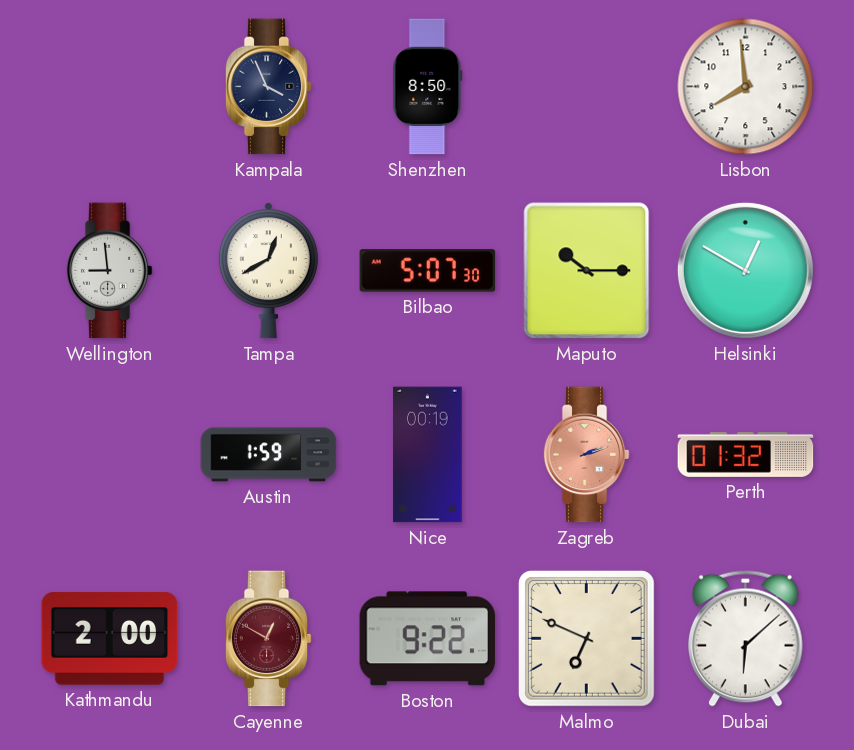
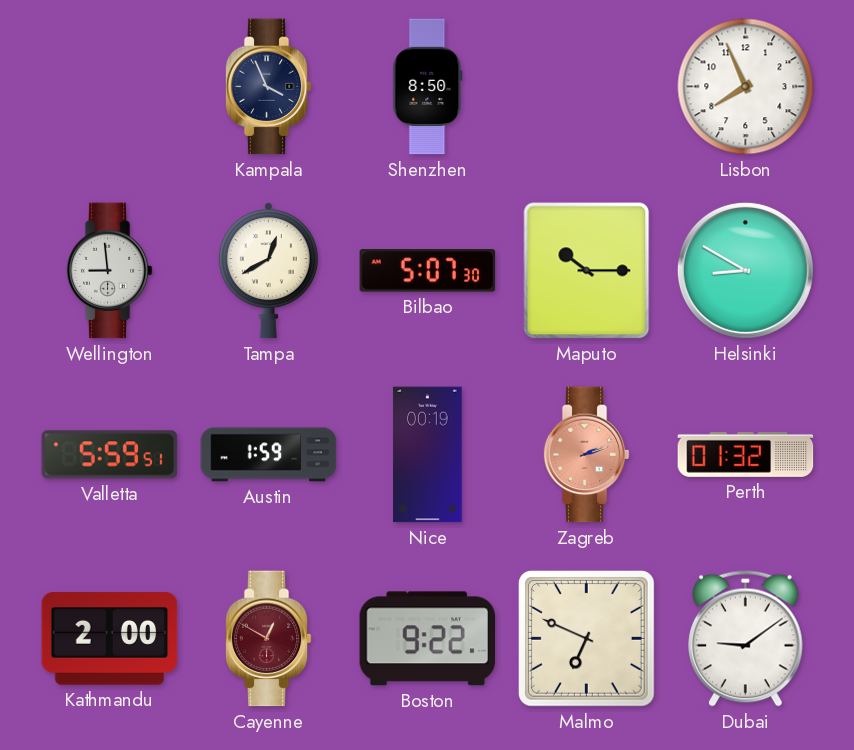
Lisbon: 7:59 -> 7:56
Helsinki: 12:50 -> 8:50
Valletta: none -> 5:59
Dubai: 6:08 -> 9:09
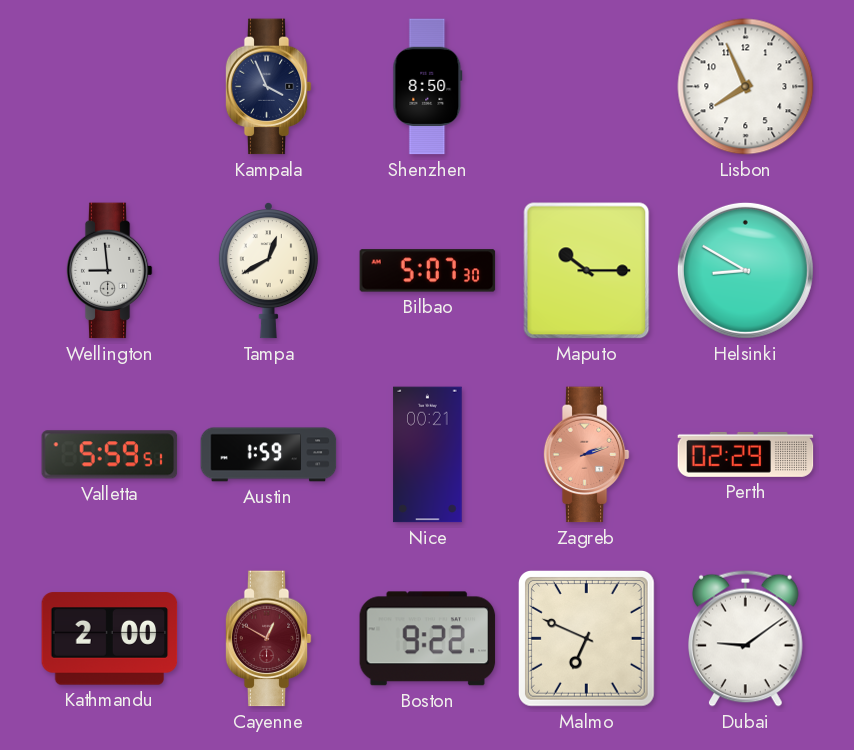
Nice: 00:19 -> 00:21
Perth: 01:32 -> 02:29
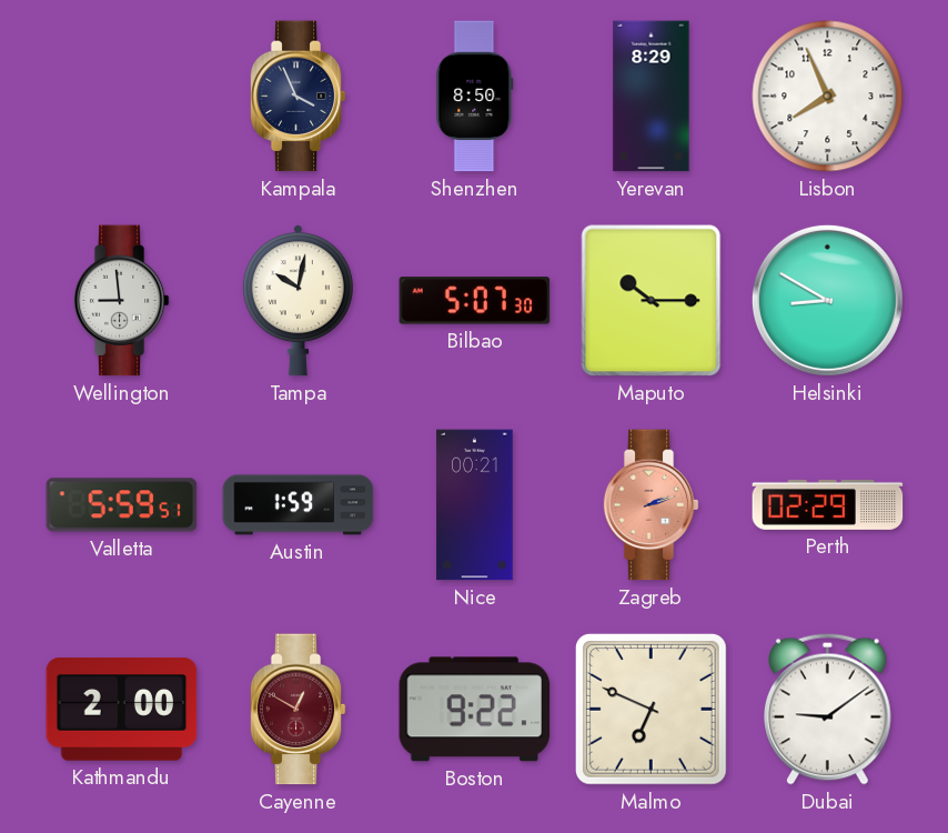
Yerevan: none -> 8:29
Tampa: 12:40 -> 10:02
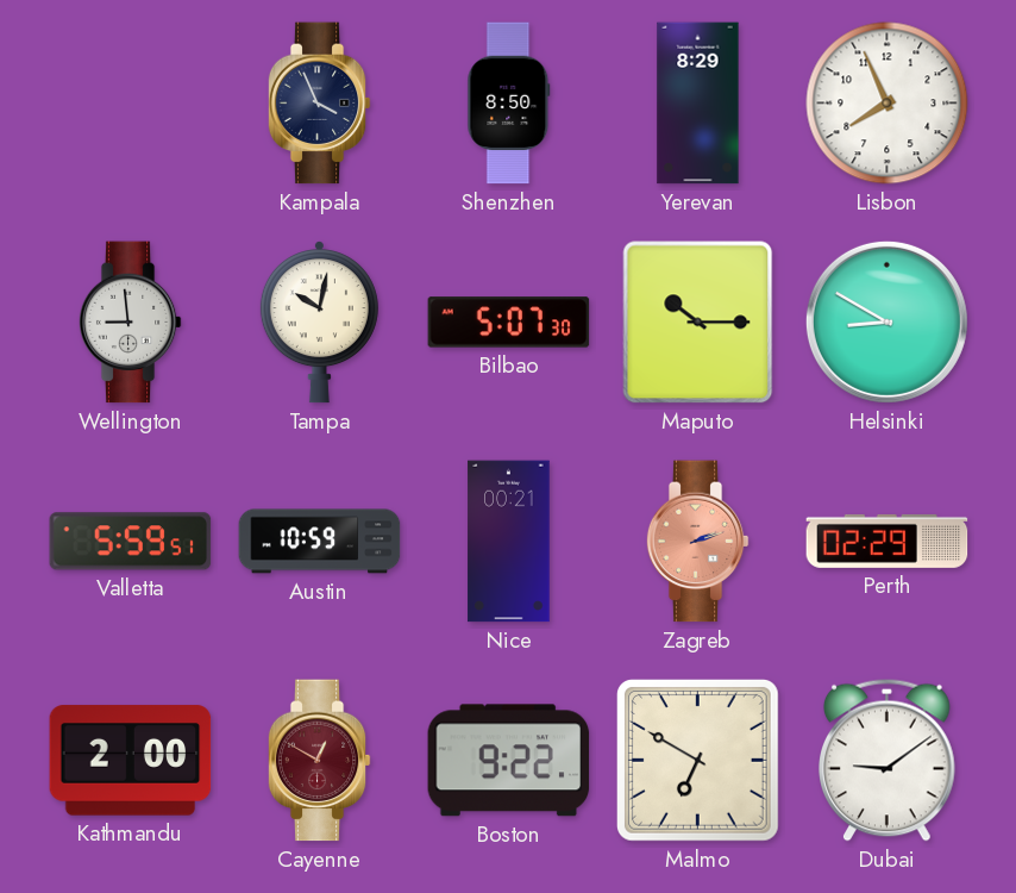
Austin: 1:59 -> 10:59
Malmo: 6:49 -> 6:50
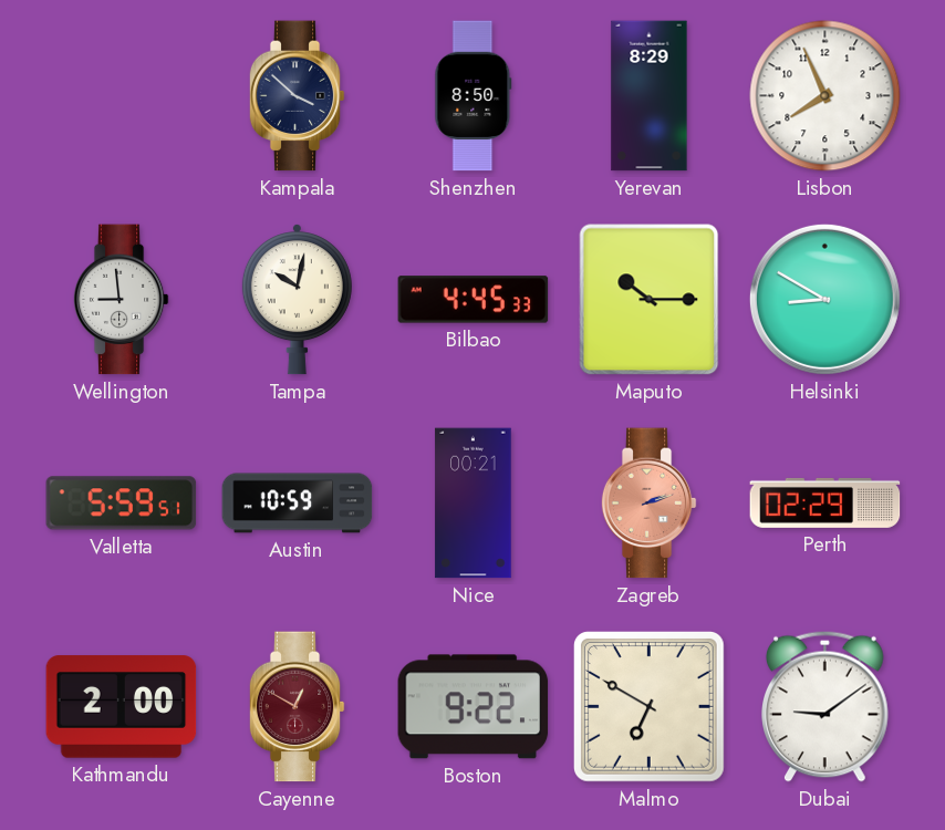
Kampala: 3:56 -> 3:52
Bilbao: 5:07 -> 4:45
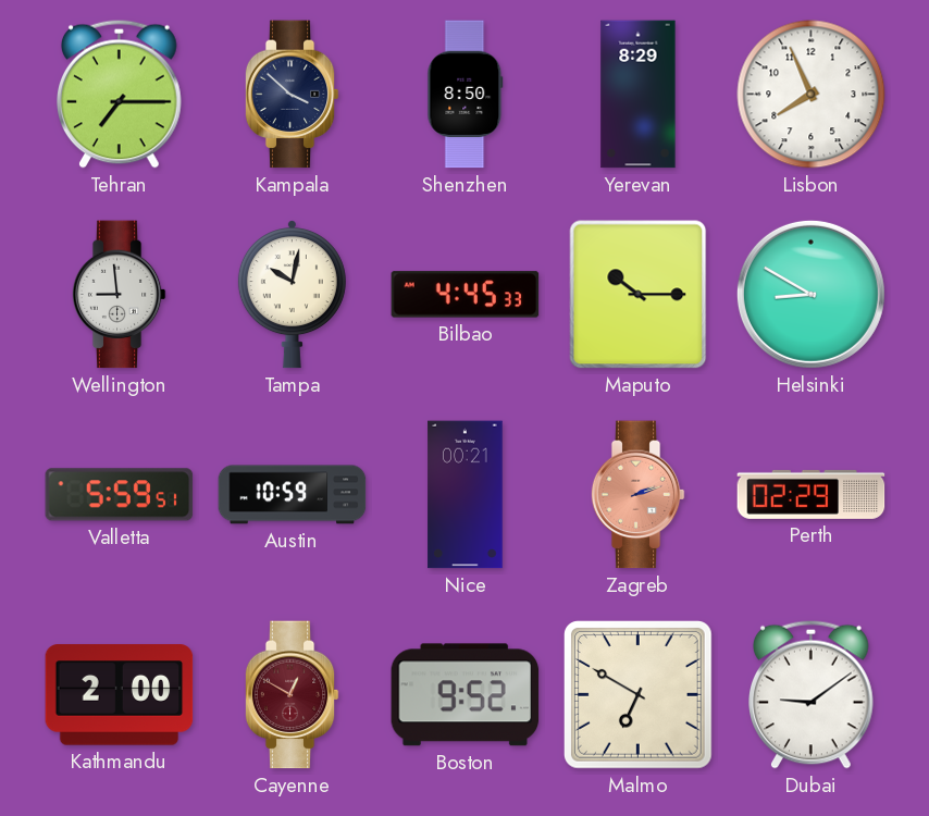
Tehran: none -> 7:15
Boston: 9:22 -> 9:52
